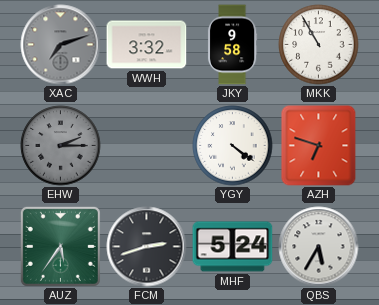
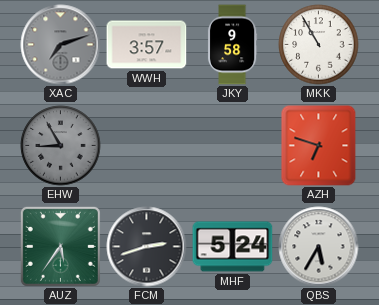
WWH: 3:32 -> 3:57
EHW: 2:15 -> 8:55
YGY: 4:21 -> none
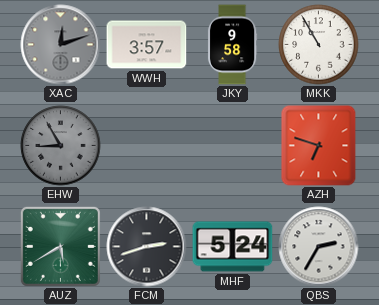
XAC: 7:12 -> 12:12
AUZ: 5:36 -> 5:40
QBS: 5:35 -> 2:35
